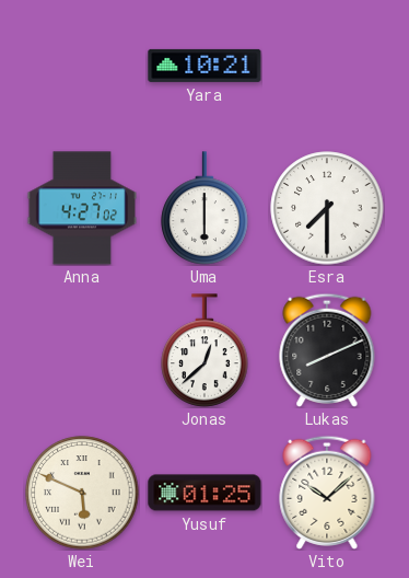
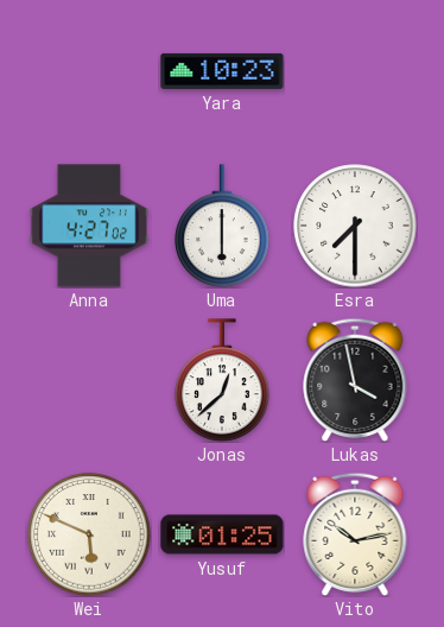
Yara: 10:21 -> 10:23
Lukas: 8:11 -> 3:58
Vito: 10:08 -> 10:13
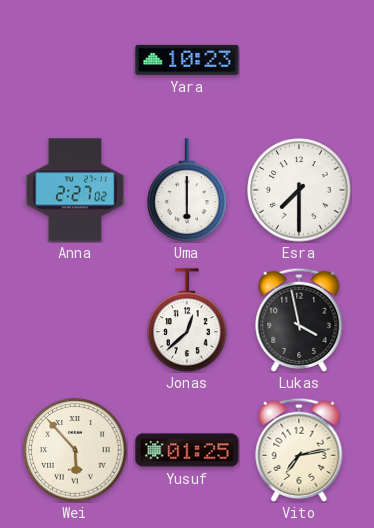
Anna: 4:27 -> 2:27
Wei: 5:49 -> 5:53
Vito: 10:13 -> 7:13
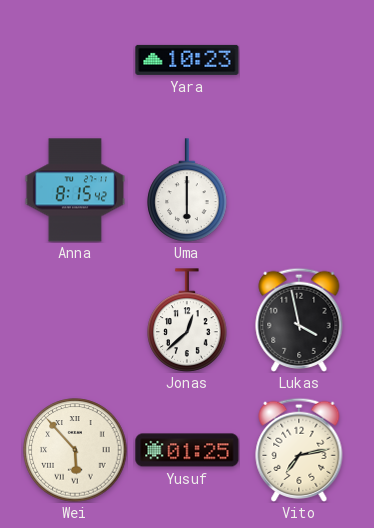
Anna: 2:27 -> 8:15
Esra: 7:30 -> none
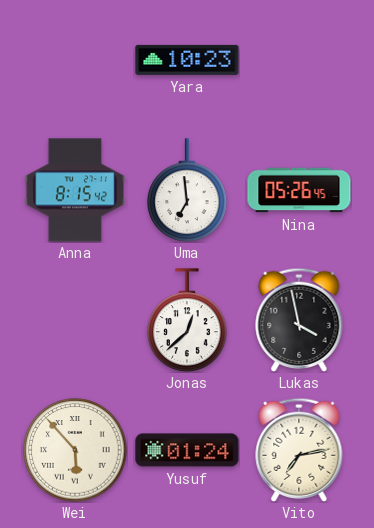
Uma: 6:00 -> 6:59
Nina: none -> 05:26
Yusuf: 01:25 -> 01:24
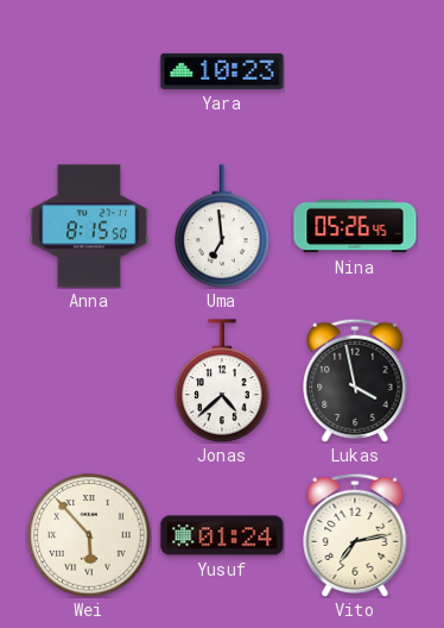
Anna: 8:15:42 -> 8:15:50
Jonas: 12:38 -> 4:38
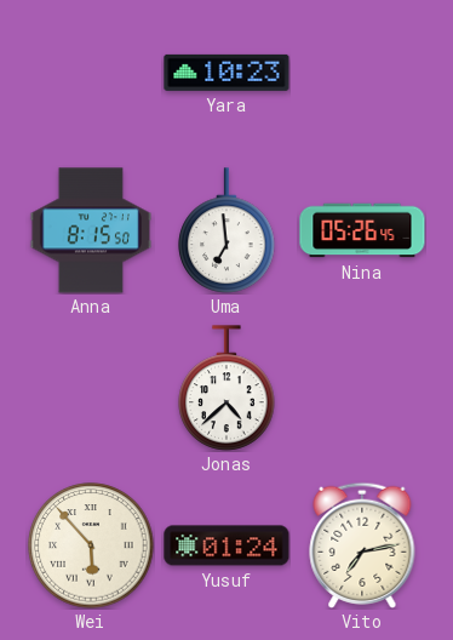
Lukas: 3:58 -> none
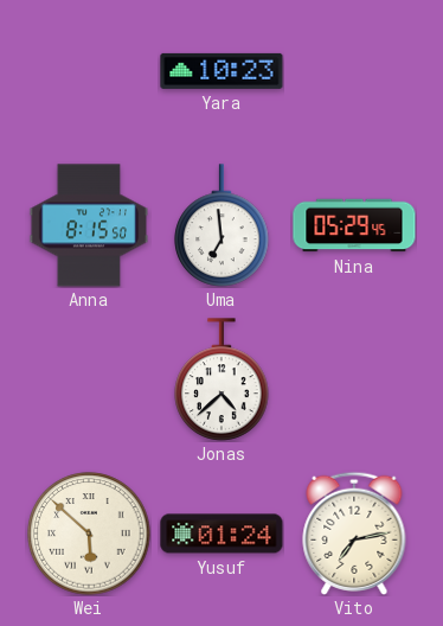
Nina: 05:26 -> 05:29
Wei: 5:53 -> 5:52
